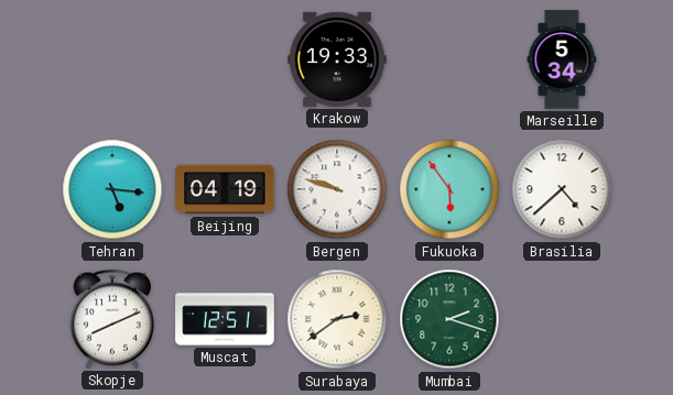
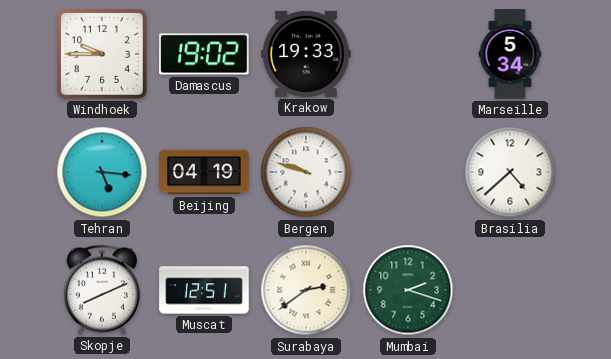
Windhoek: none -> 9:45
Damascus: none -> 19:02
Fukuoka: 5:54 -> none
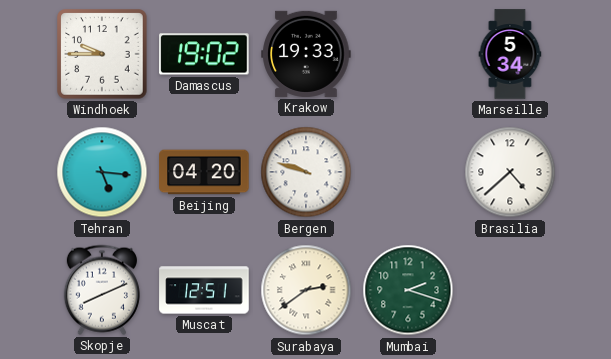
Beijing: 04:19 -> 04:20
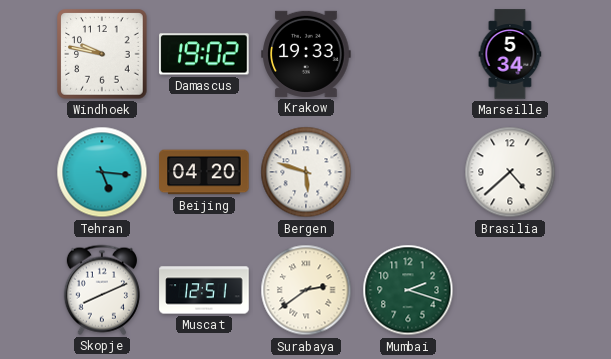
Windhoek: 9:45 -> 9:47
Bergen: 9:48 -> 5:48
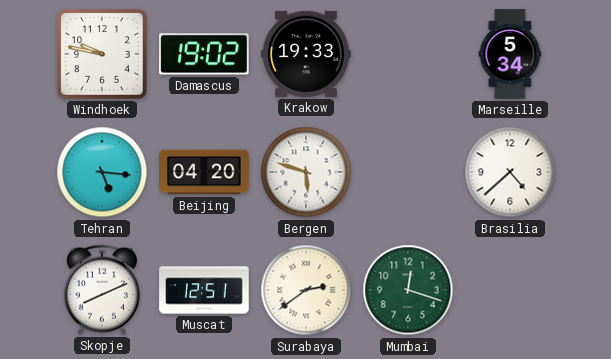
Mumbai: 2:18 -> 12:18
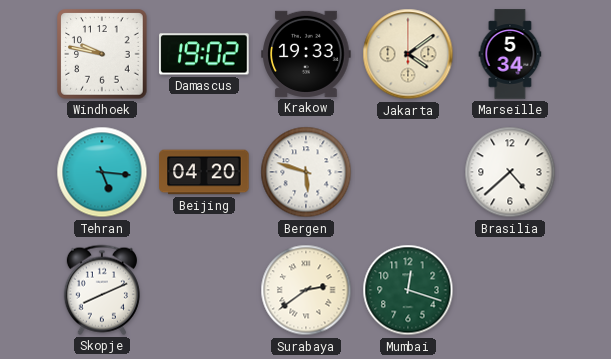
Jakarta: none -> 4:09
Muscat: 12:51 -> none
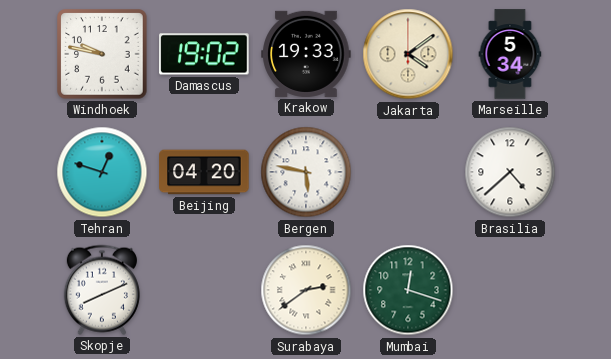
Tehran: 5:16 -> 12:48
Bergen: 5:48 -> 5:47
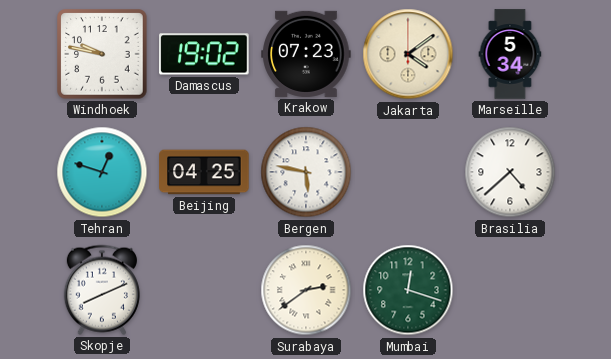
Krakow: 19:33 -> 07:23
Beijing: 04:20 -> 04:25
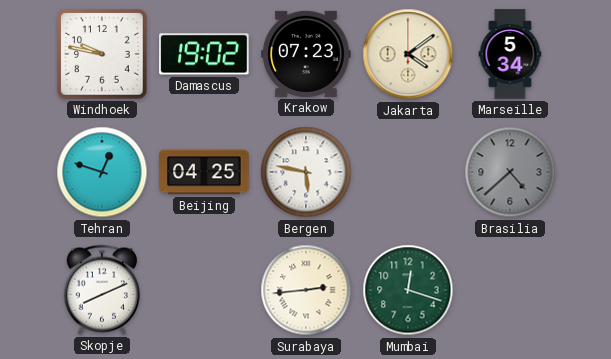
Brasilia dial: white -> grey
Surabaya: 2:39 -> 2:44
